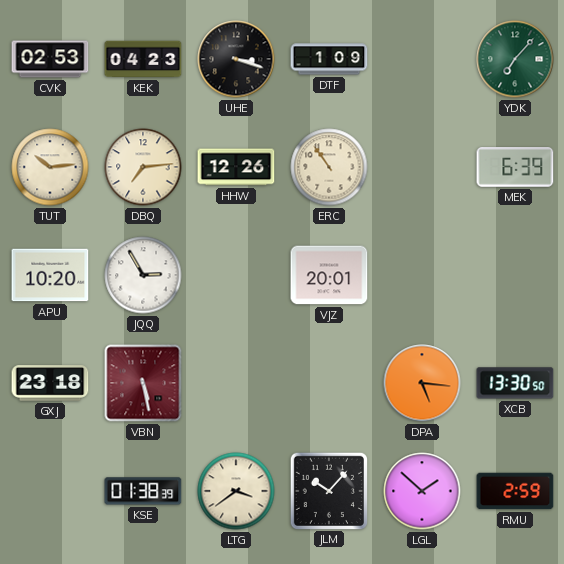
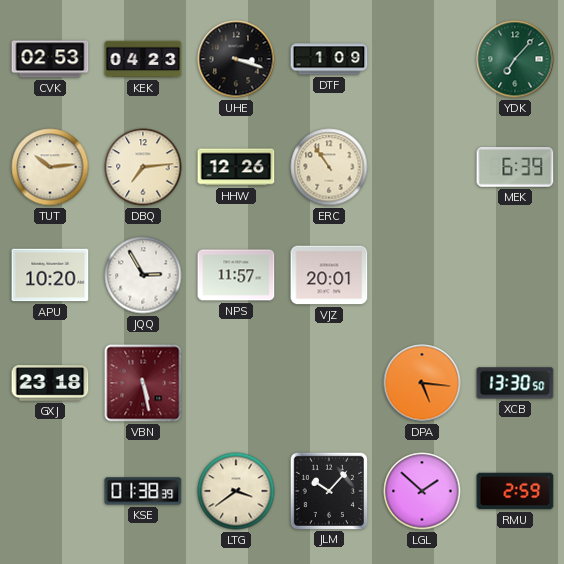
NPS: none -> 11:57
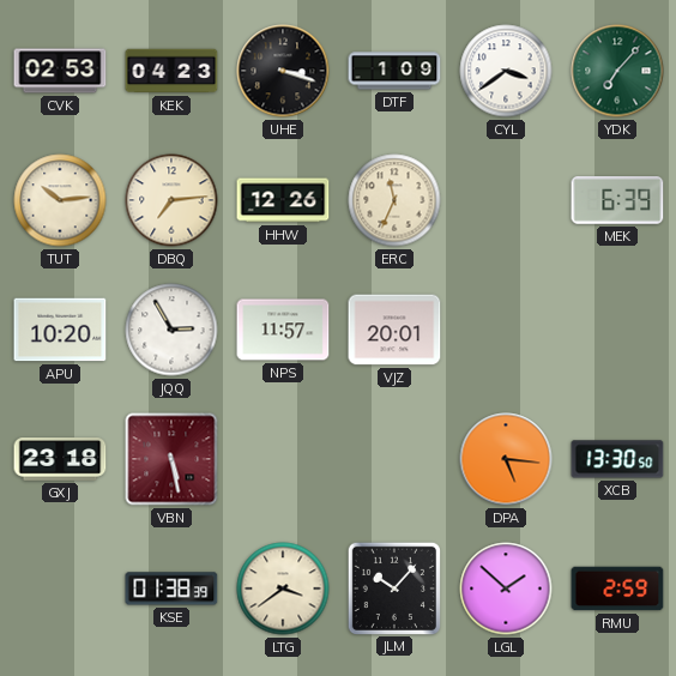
CYL: none -> 3:39
ERC: 10:54 -> 11:34
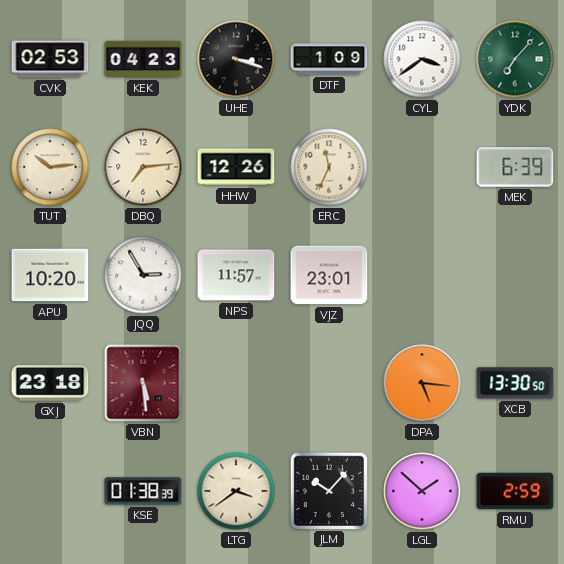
VJZ: 20:01 -> 23:01
VBN: 5:28 -> 5:29
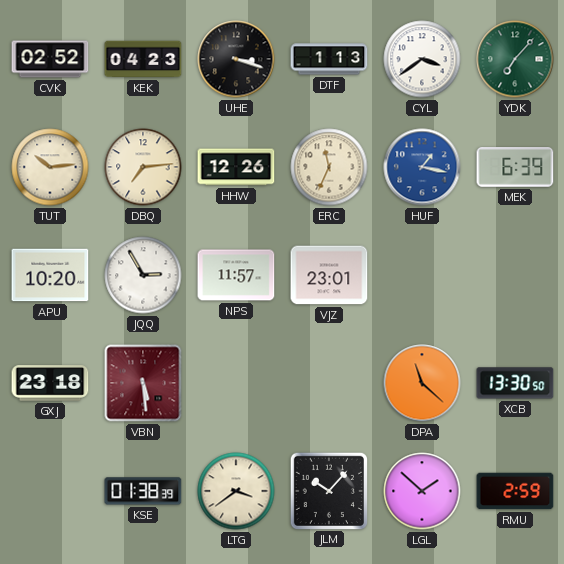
CVK: 02:53 -> 02:52
DTF: 1:09 -> 1:13
HUF: none -> 1:17
DPA: 5:16 -> 11:22
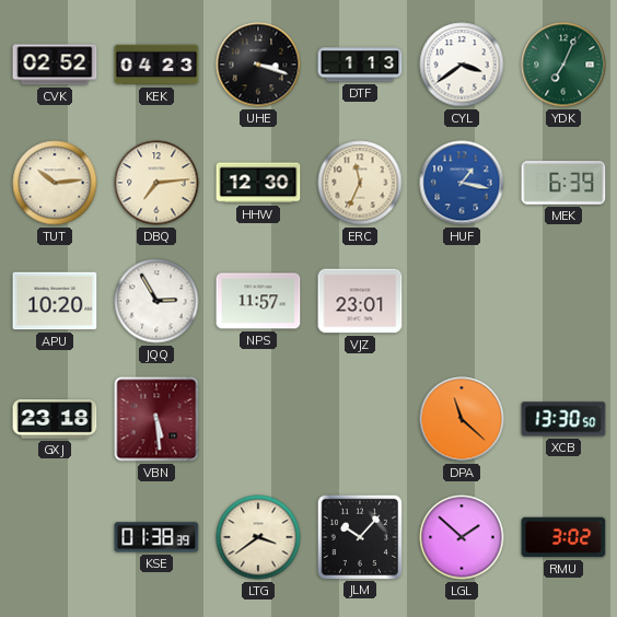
YDK: 7:07 -> 7:04
HHW: 12:26 -> 12:30
RMU: 2:59 -> 3:02
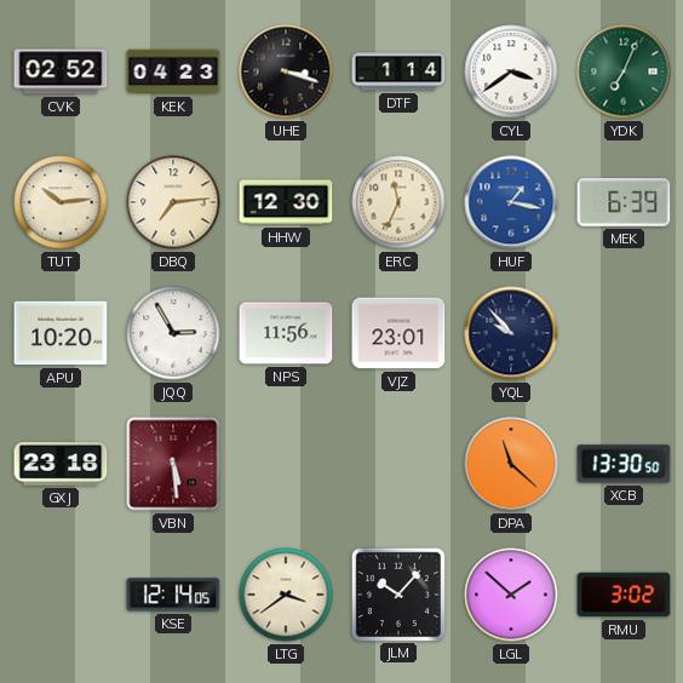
DTF: 1:13 -> 1:14
NPS: 11:57 -> 11:56
YQL: none -> 9:53
KSE: 01:38 -> 12:14
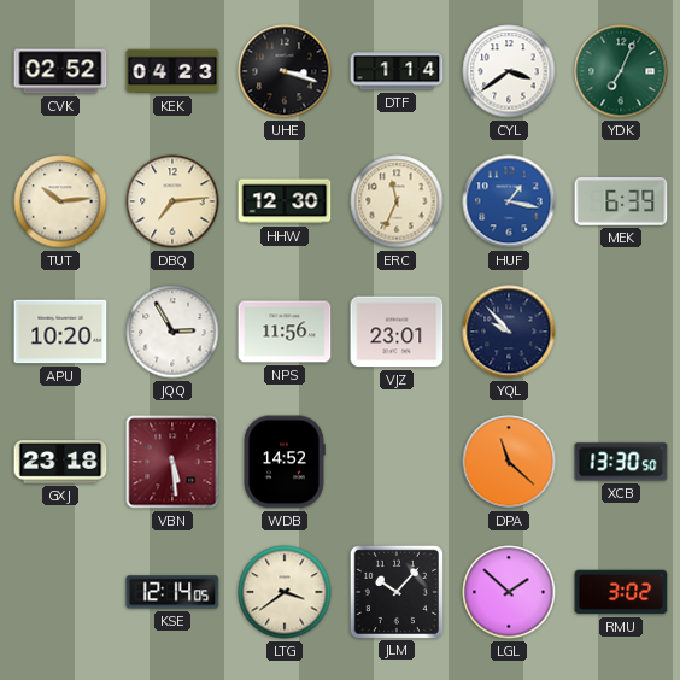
WDB: none -> 14:52
